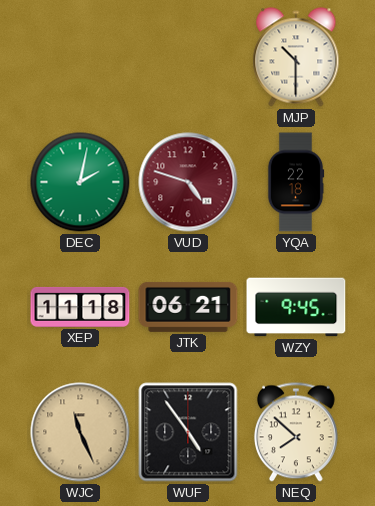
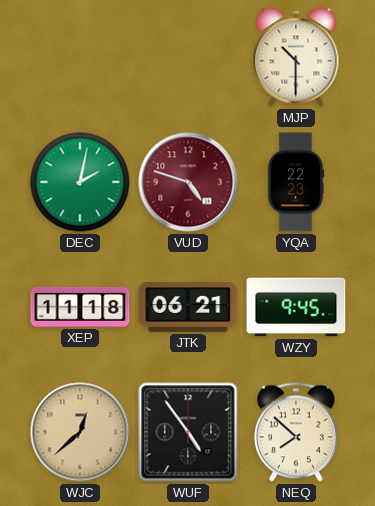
YQA: 22:18 -> 22:23
WJC: 11:26 -> 12:38
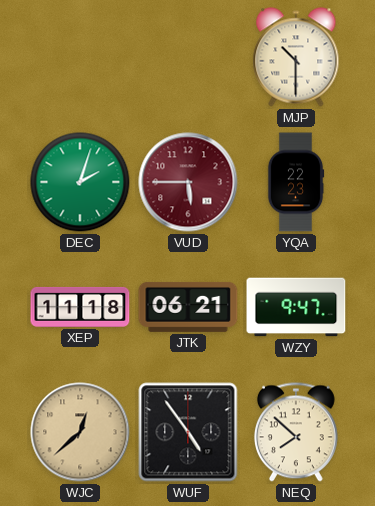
DEC: 2:02 -> 2:03
VUD: 4:48 -> 5:45
WZY: 9:45 -> 9:47
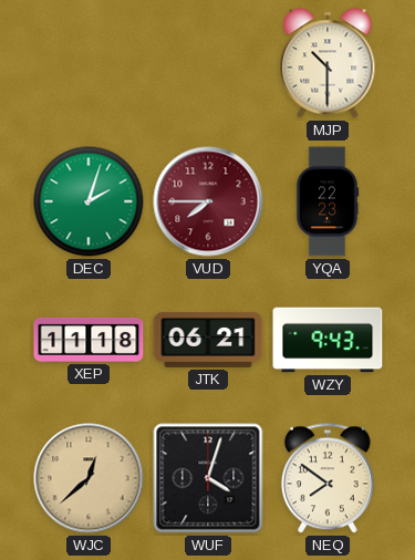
VUD: 5:45 -> 7:45
WZY: 9:47 -> 9:43
WUF: 4:54 -> 4:03
NEQ: 7:52 -> 7:51
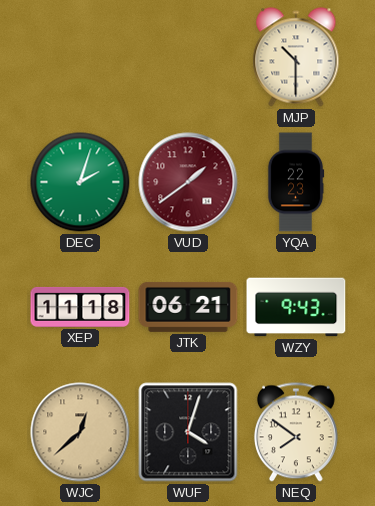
VUD: 7:45 -> 1:39
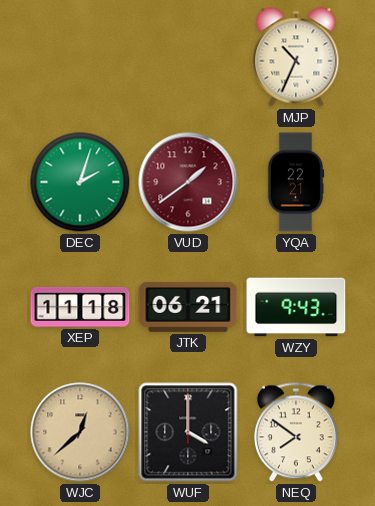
MJP: 10:30 -> 10:34
YQA: 22:23 -> 22:21
WUF: 4:03 -> 4:00
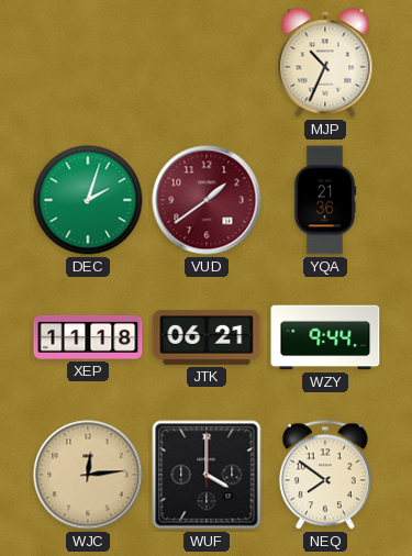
YQA: 22:21 -> 21:36
WZY: 9:43 -> 9:44
WJC: 12:38 -> 12:14
